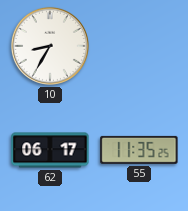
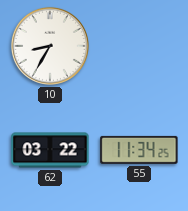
62: 06:17 -> 03:22
55: 11:35 -> 11:34
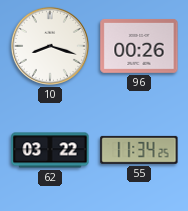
10: 8:35 -> 8:18
96: none -> 00:26
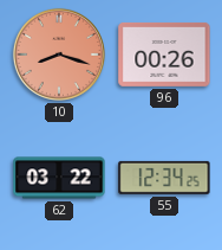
10 dial: white -> salmon
55: 11:34 -> 12:34
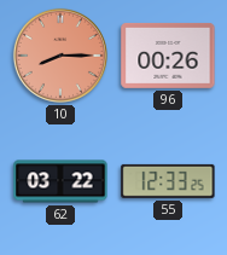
10: 8:18 -> 8:15
55: 12:34 -> 12:33
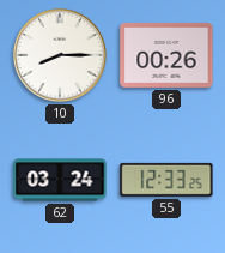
10 dial: salmon -> white
62: 03:22 -> 03:24
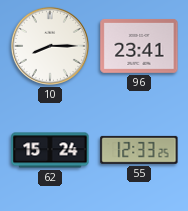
96: 00:26 -> 23:41
62: 03:24 -> 15:24
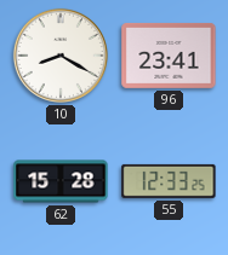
10: 8:15 -> 8:20
62: 15:24 -> 15:28
